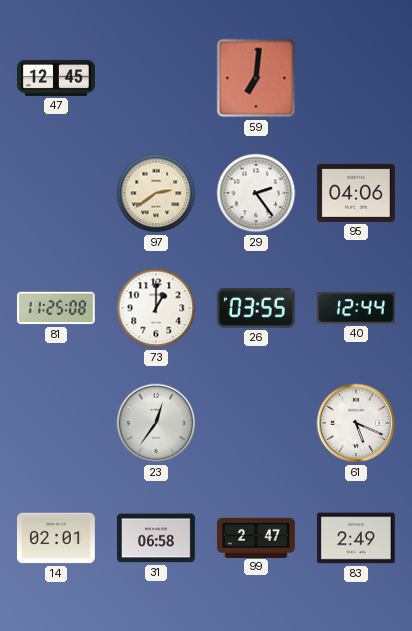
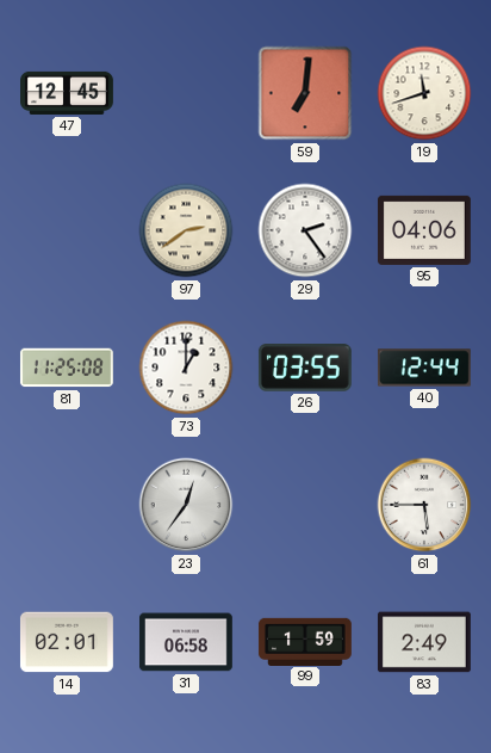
19: none -> 11:42
61: 5:19 -> 5:45
99: 2:47 -> 1:59
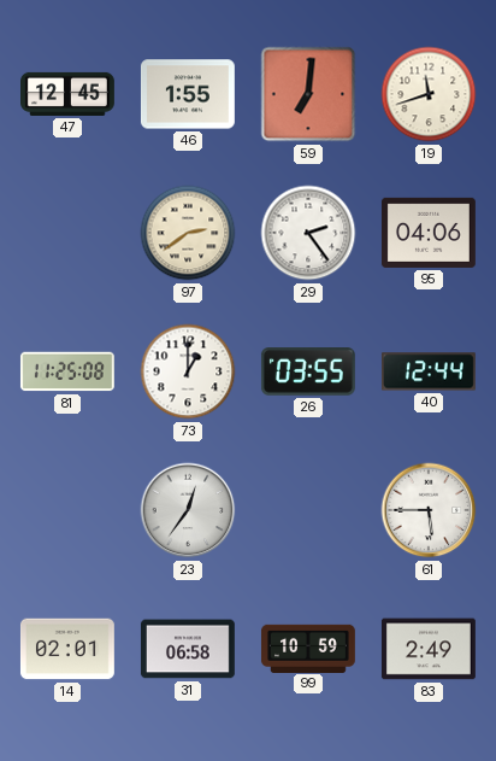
46: none -> 1:55
99: 1:59 -> 10:59
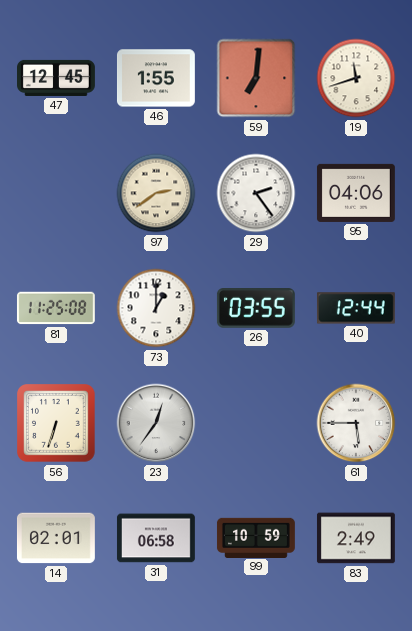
56: none -> 6:33
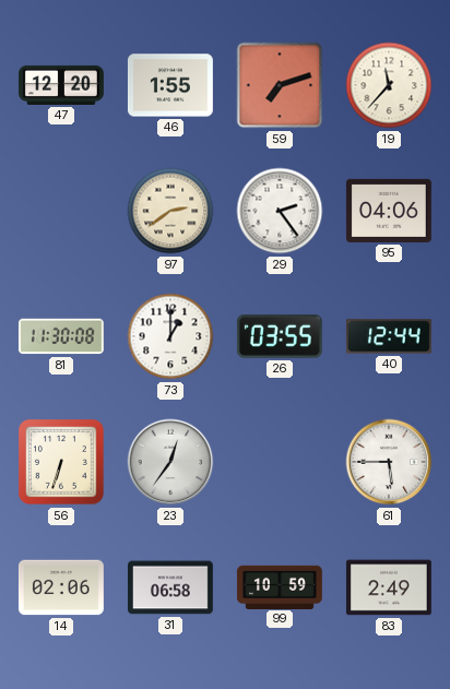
47: 12:45 -> 12:20
59: 7:01 -> 7:12
19: 11:42 -> 11:37
81: 11:25 -> 11:30
14: 02:01 -> 02:06
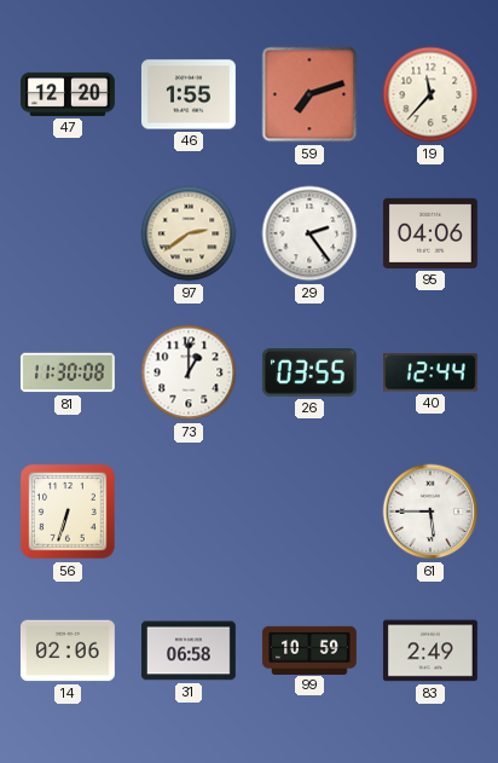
23: 12:36 -> none
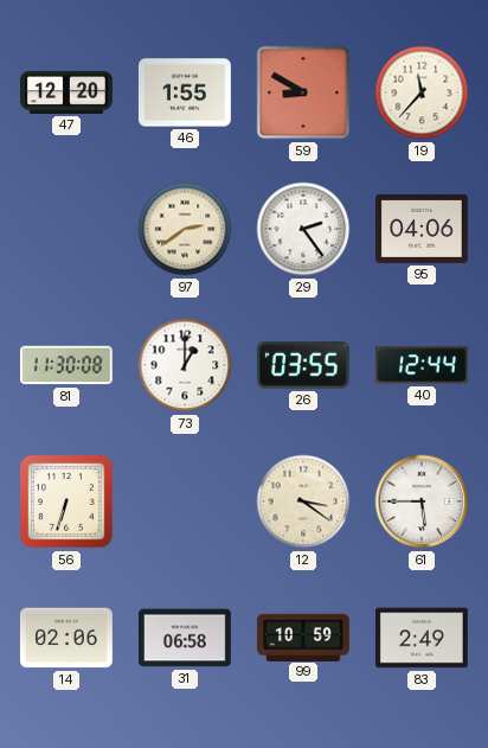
59: 7:12 -> 8:50
12: none -> 3:21
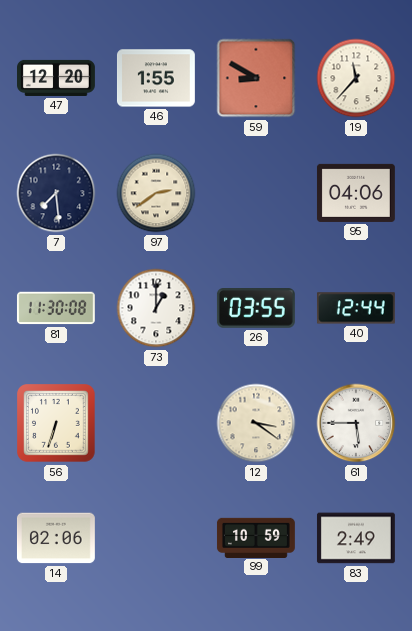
7: none -> 7:29
29: 2:24 -> none
31: 06:58 -> none
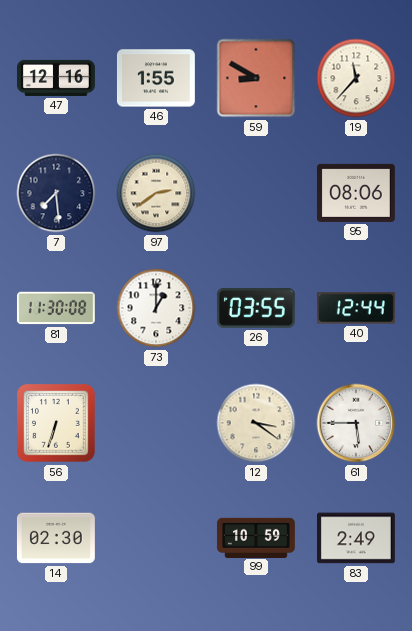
47: 12:20 -> 12:16
95: 04:06 -> 08:06
14: 02:06 -> 02:30
